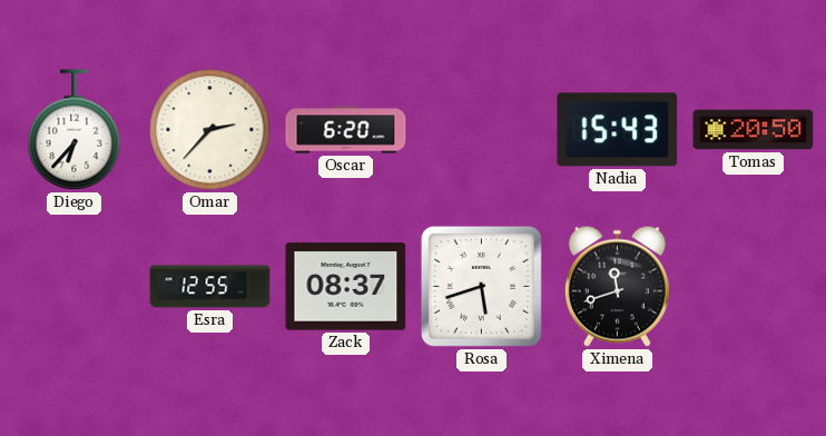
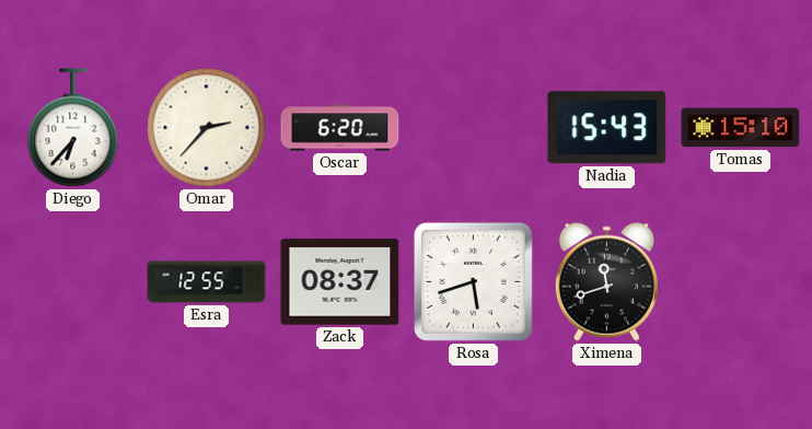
Tomas: 20:50 -> 15:10
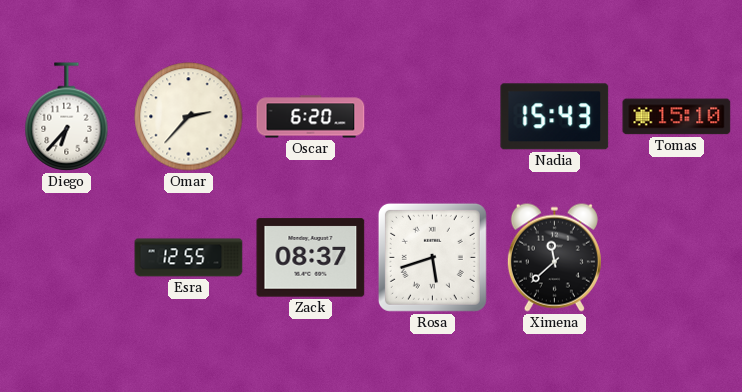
Ximena: 11:42 -> 11:38
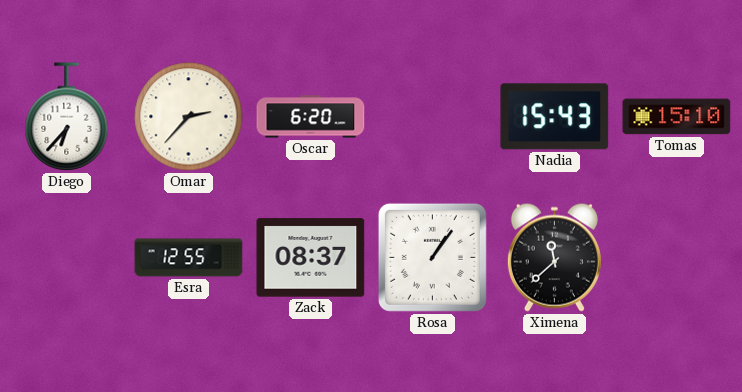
Rosa: 5:42 -> 1:06
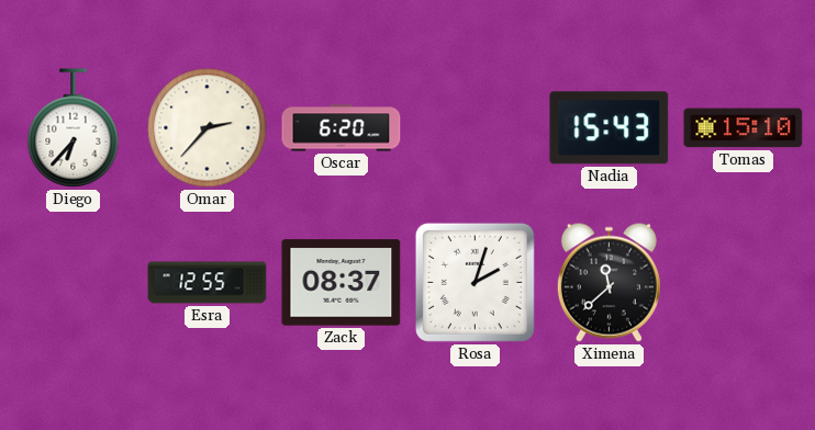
Rosa: 1:06 -> 2:03
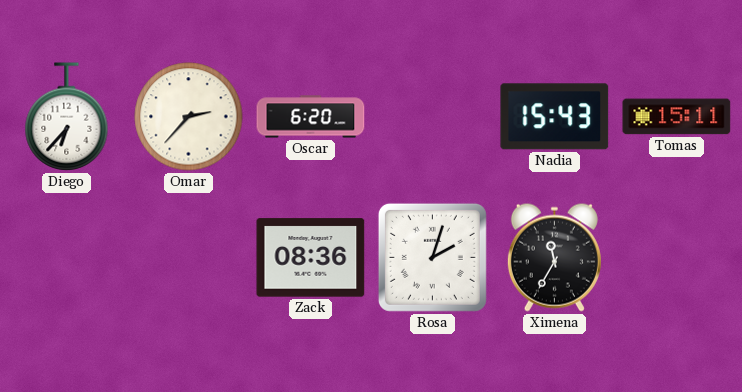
Tomas: 15:10 -> 15:11
Esra: 12:55 -> none
Zack: 08:37 -> 08:36
Ximena: 11:38 -> 11:35
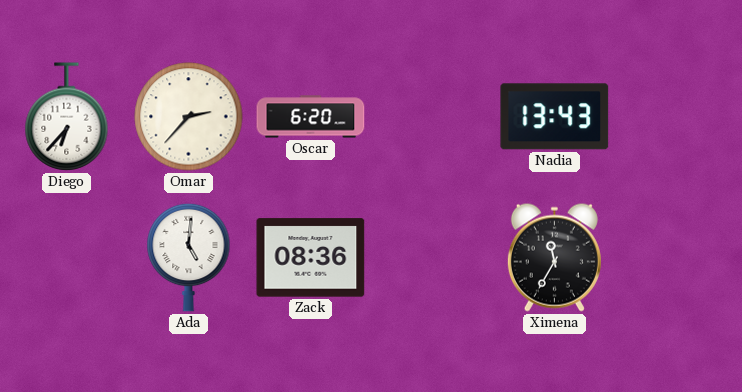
Nadia: 15:43 -> 13:43
Tomas: 15:11 -> none
Ada: none -> 5:01
Rosa: 2:03 -> none
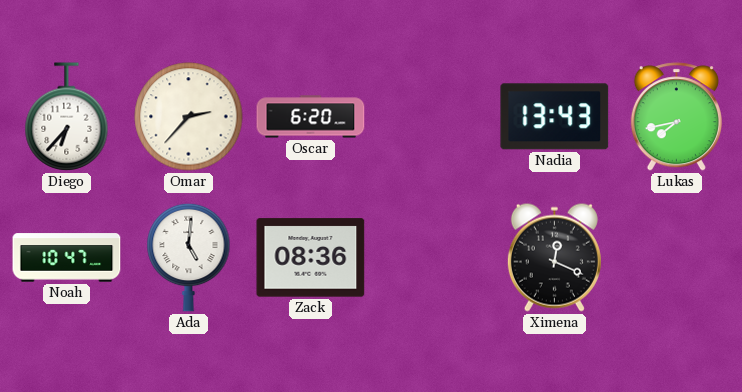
Lukas: none -> 7:43
Noah: none -> 10:47
Ximena: 11:35 -> 12:19
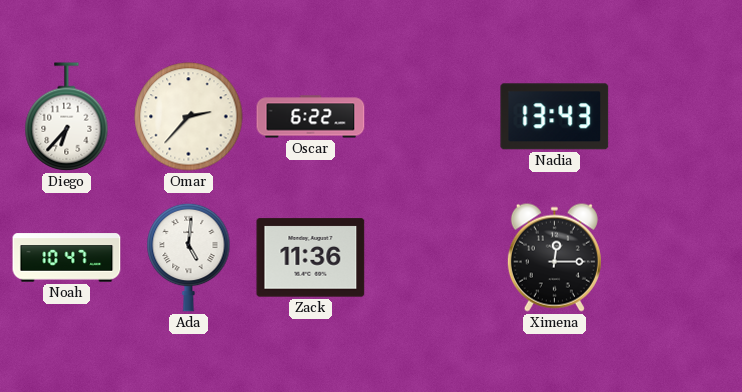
Oscar: 6:20 -> 6:22
Lukas: 7:43 -> none
Zack: 08:36 -> 11:36
Ximena: 12:19 -> 12:15
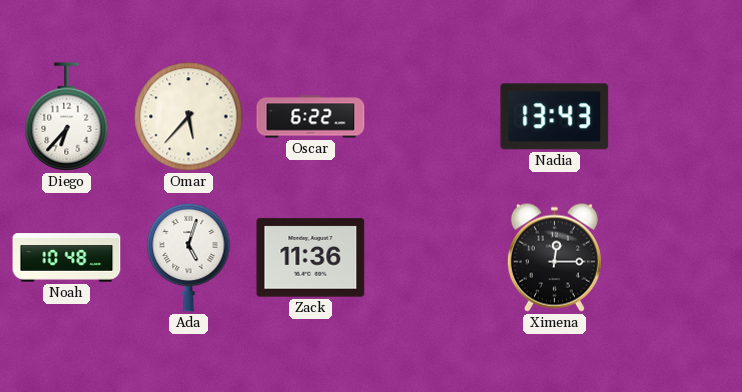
Omar: 2:37 -> 5:37
Noah: 10:47 -> 10:48
Ada: 5:01 -> 5:03
